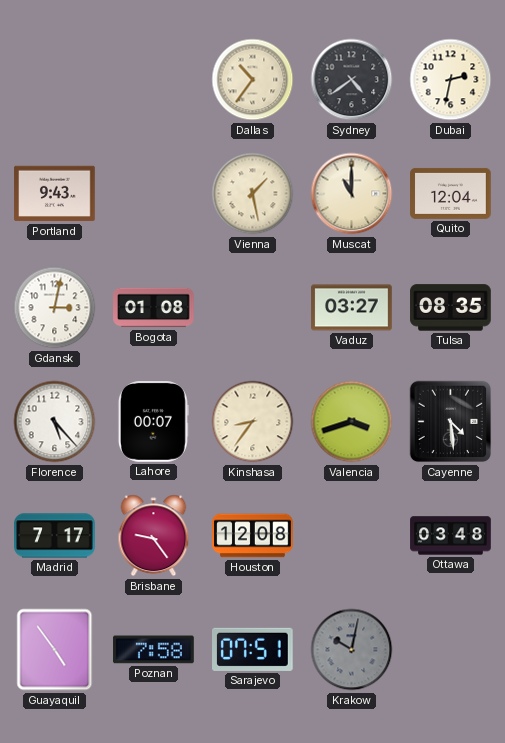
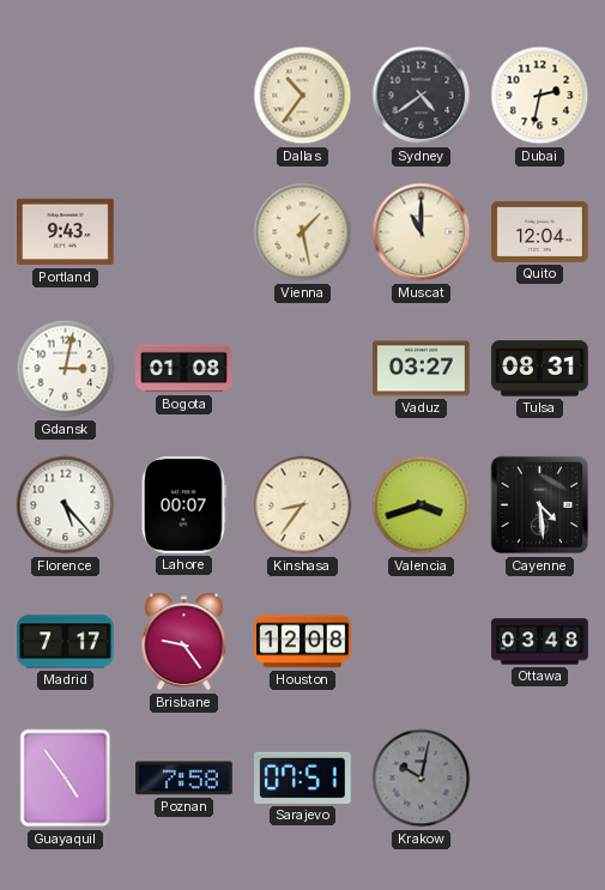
Tulsa: 08:35 -> 08:31
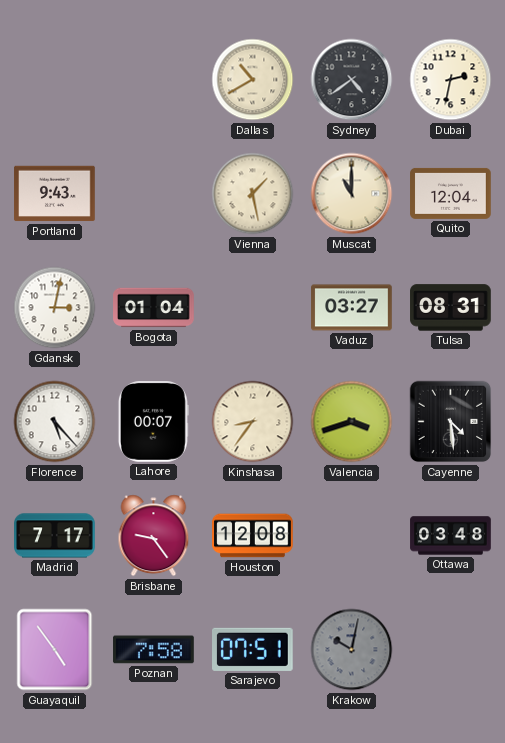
Dallas: 10:36 -> 10:40
Bogota: 01:08 -> 01:04
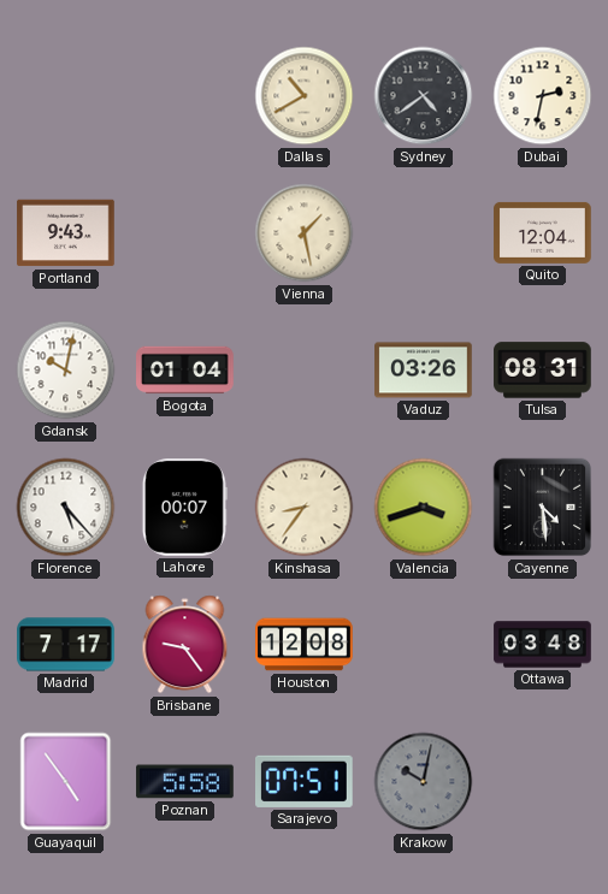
Muscat: 11:00 -> none
Gdansk: 3:02 -> 10:02
Vaduz: 03:27 -> 03:26
Poznan: 7:58 -> 5:58
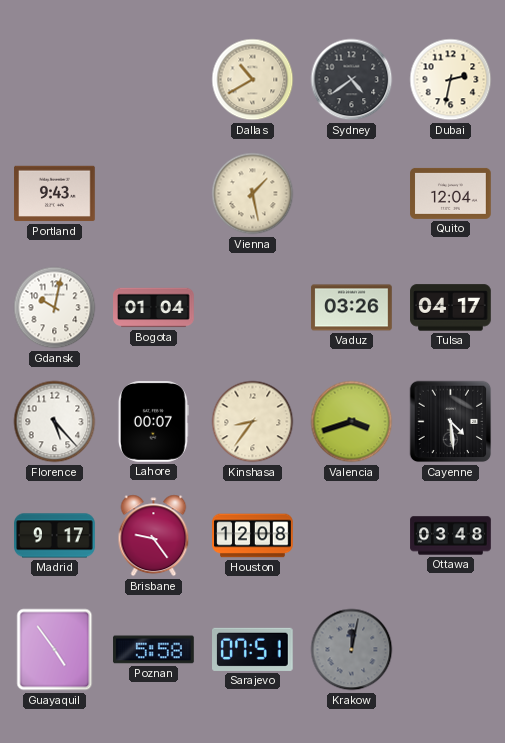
Tulsa: 08:31 -> 04:17
Madrid: 7:17 -> 9:17
Krakow: 10:02 -> 12:02
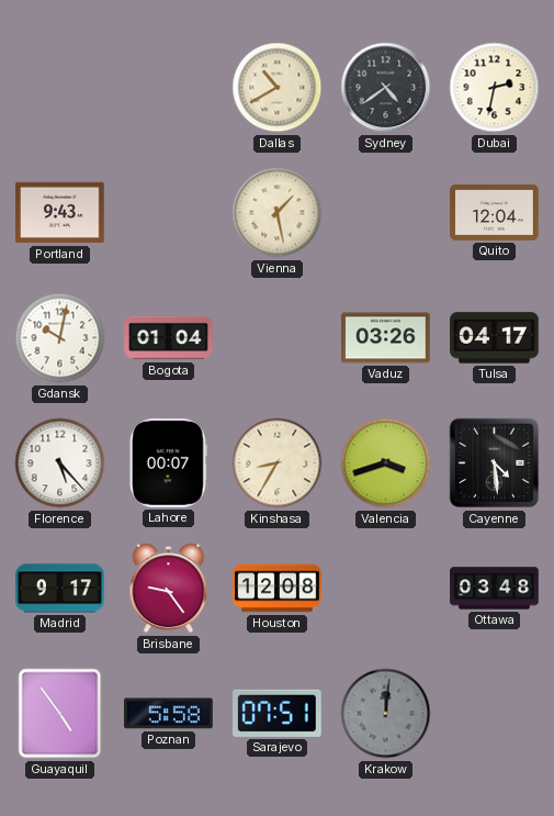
Kinshasa: 8:36 -> 8:35
Krakow: 12:02 -> 12:01
